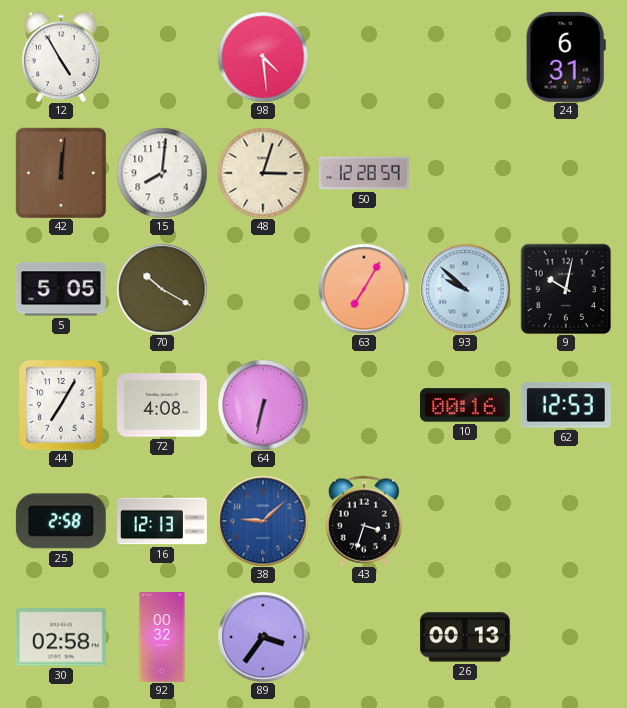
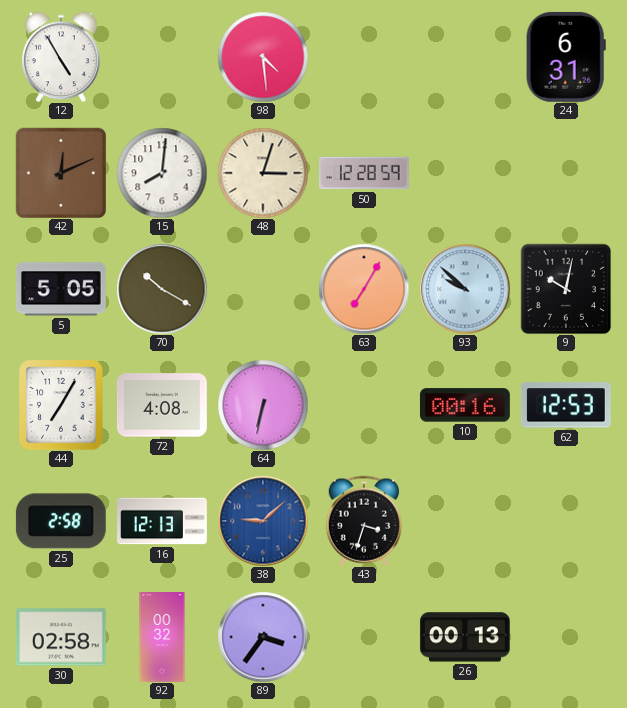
42: 12:01 -> 12:11
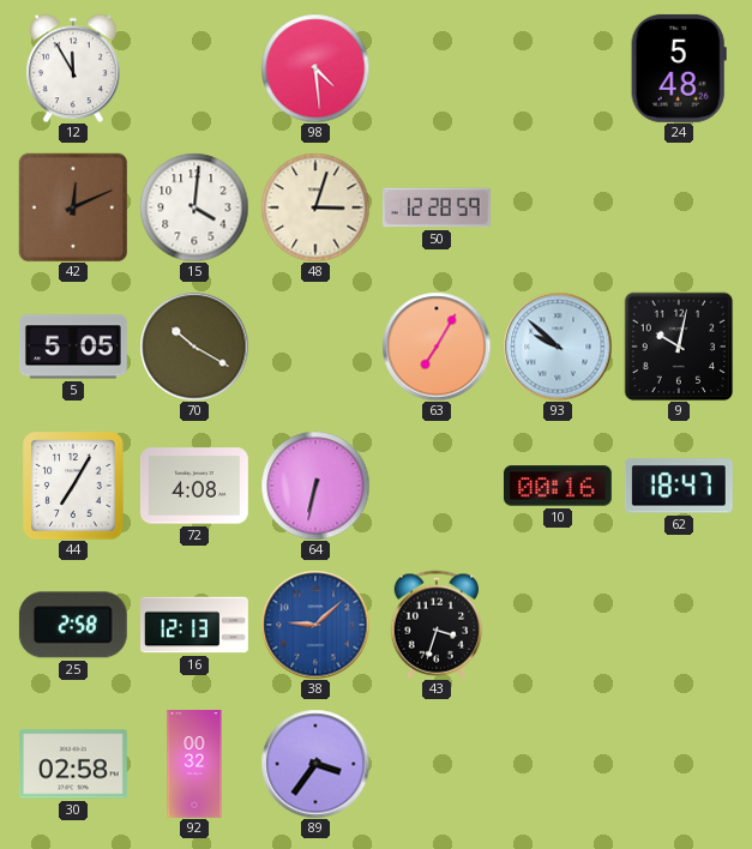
12: 4:55 -> 11:55
24: 6:31 -> 5:48
15: 8:01 -> 4:01
62: 12:53 -> 18:47
26: 00:13 -> none
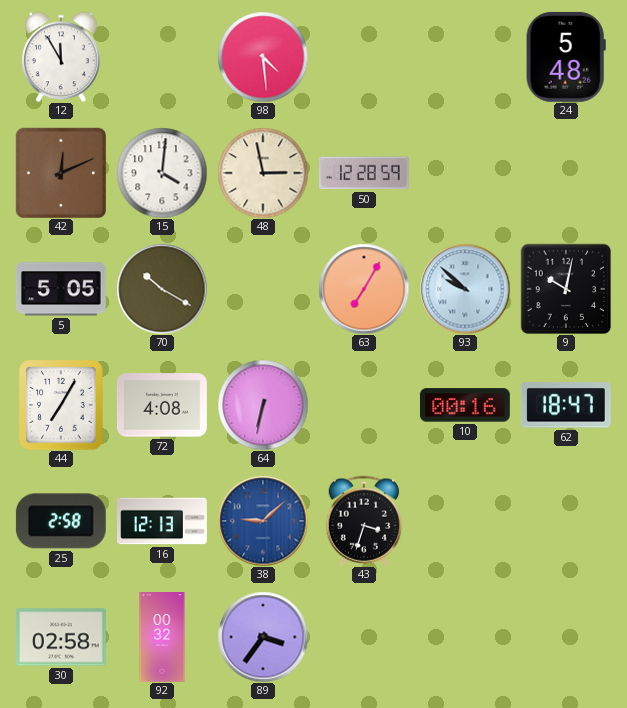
48: 3:03 -> 2:58
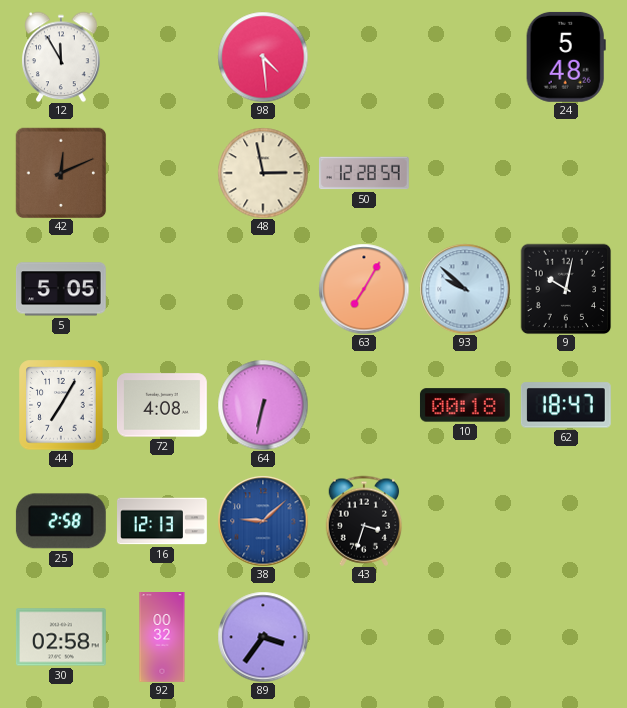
15: 4:01 -> none
70: 10:20 -> none
10: 00:16 -> 00:18
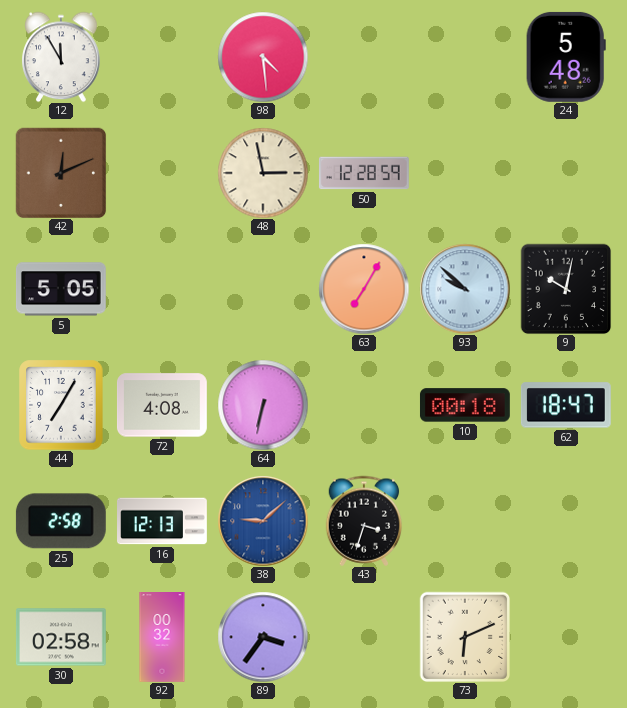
73: none -> 6:11
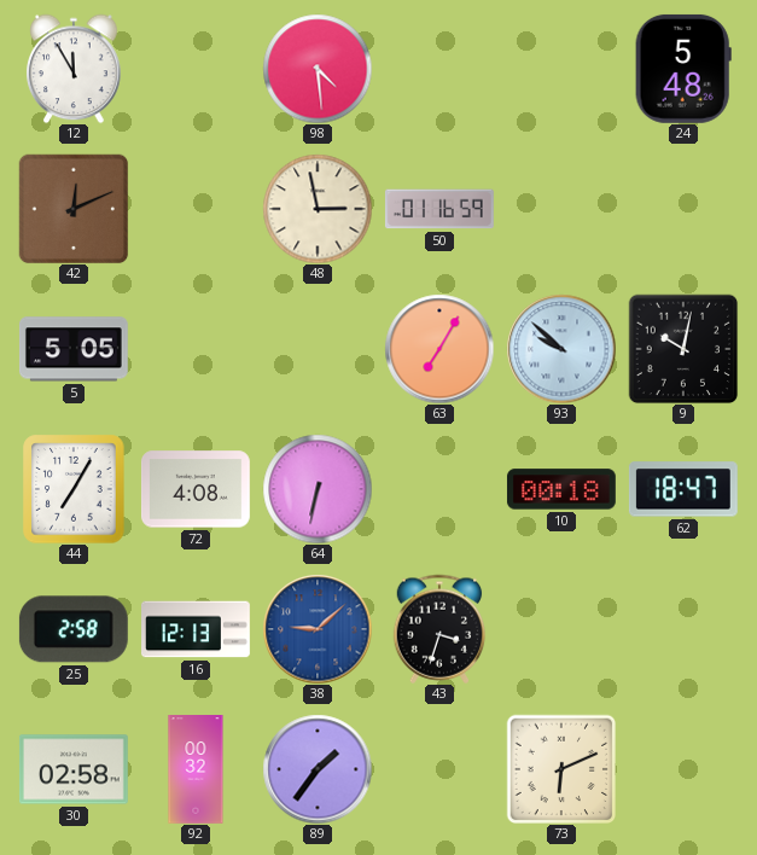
50: 12:28 -> 01:16
89: 3:36 -> 1:36
